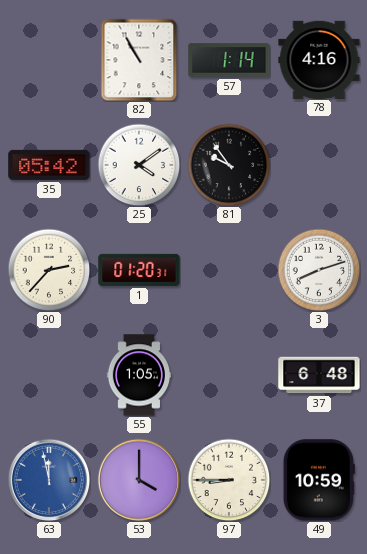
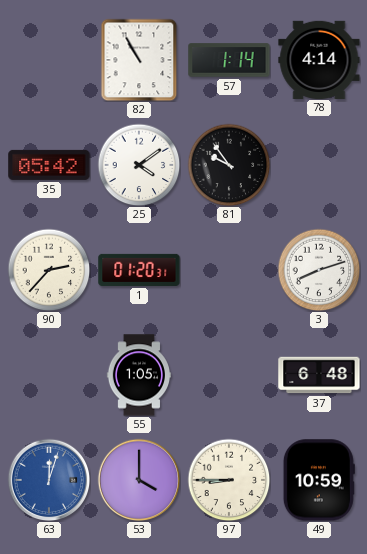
78: 4:16 -> 4:14
63: 11:58 -> 12:03
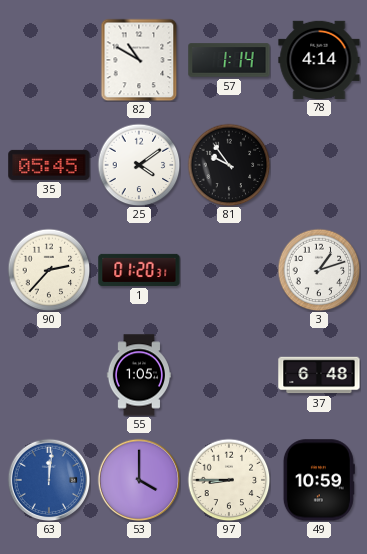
82: 10:55 -> 10:50
35: 05:42 -> 05:45
3: 8:12 -> 1:12
63: 12:03 -> 12:01
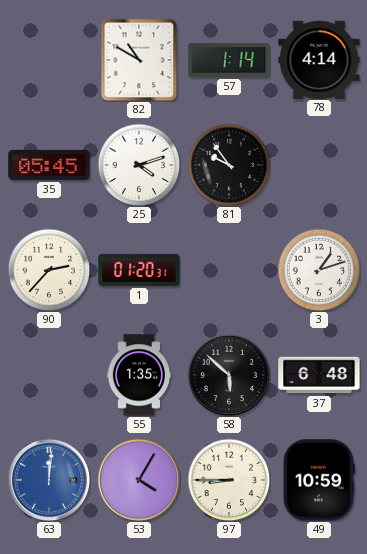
25: 4:09 -> 4:12
55: 1:05 -> 1:35
58: none -> 5:52
53: 4:00 -> 4:05
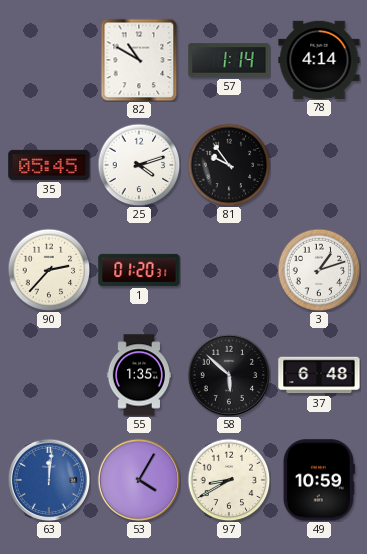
97: 8:45 -> 8:40
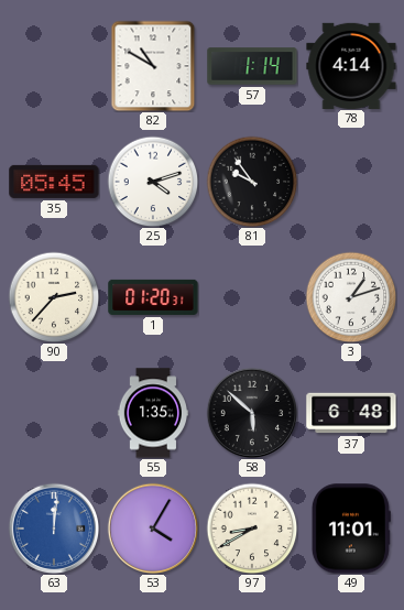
49: 10:59 -> 11:01
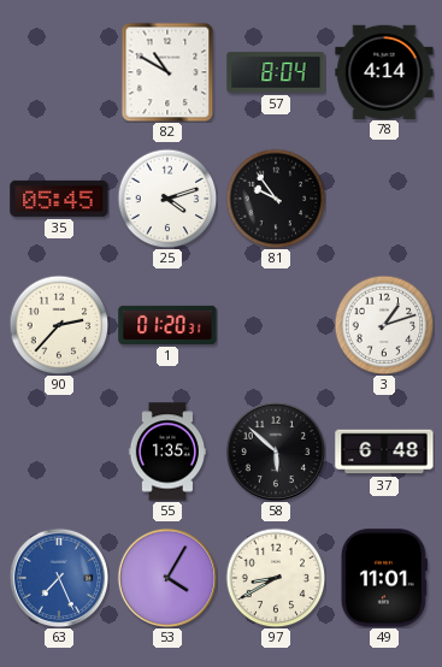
57: 1:14 -> 8:04
63: 12:01 -> 7:26
